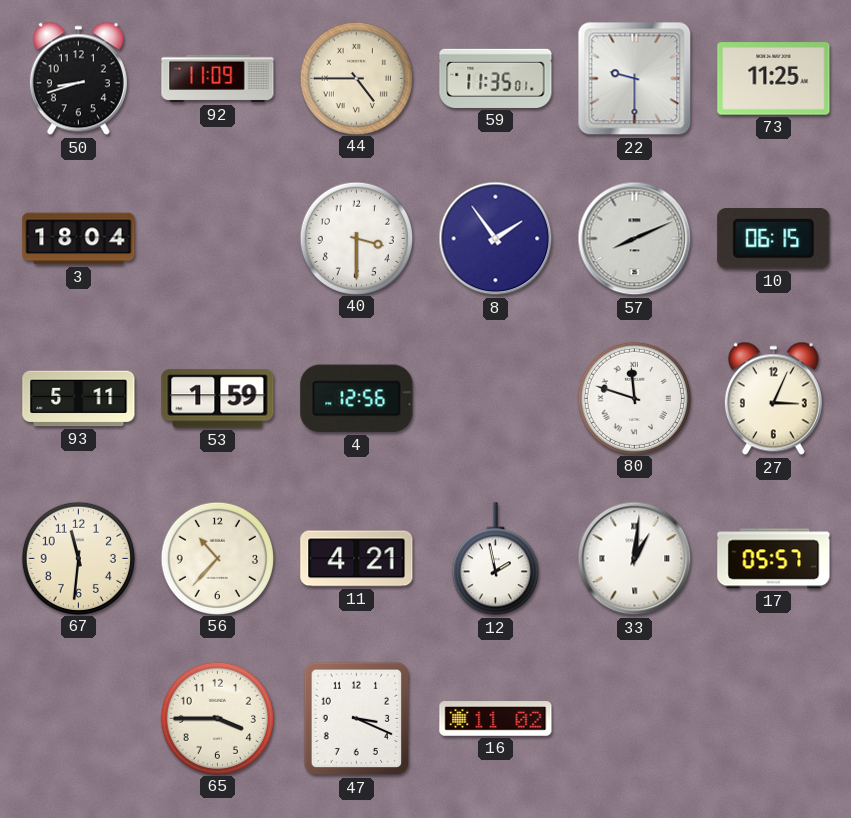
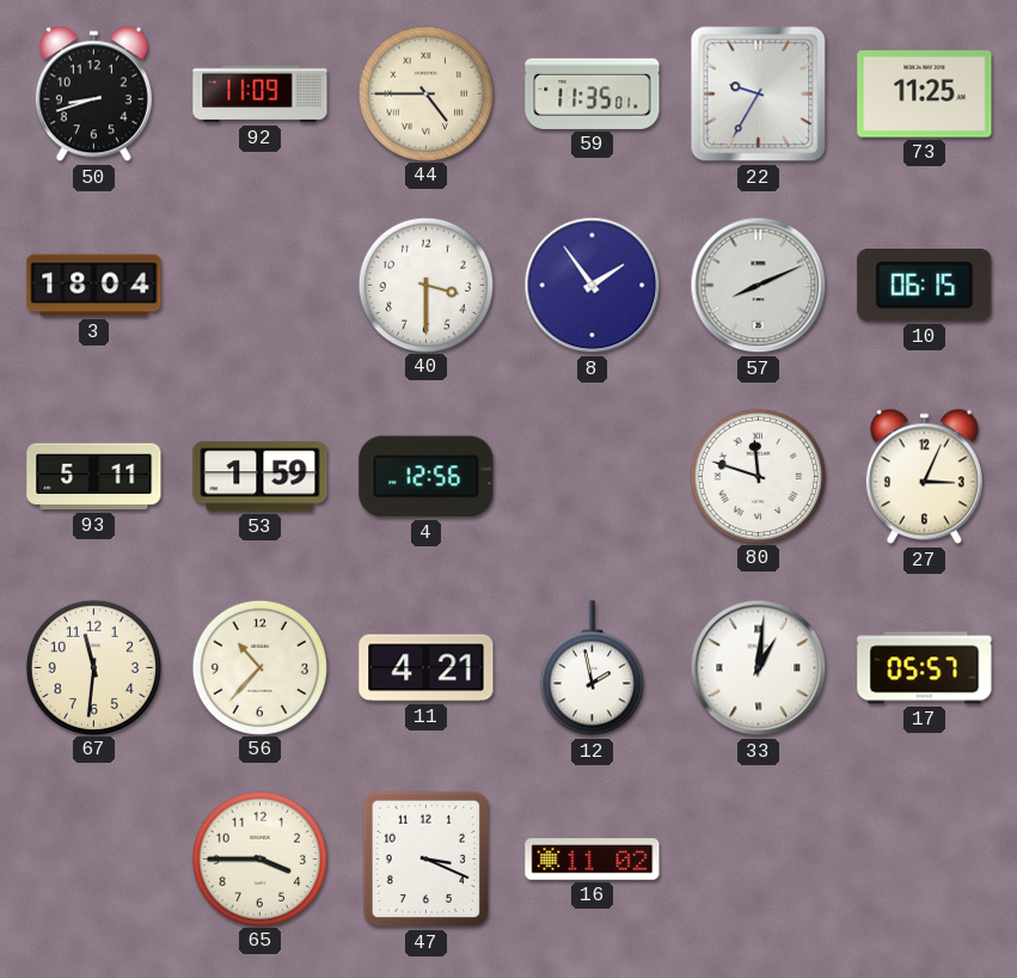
22: 9:30 -> 9:35
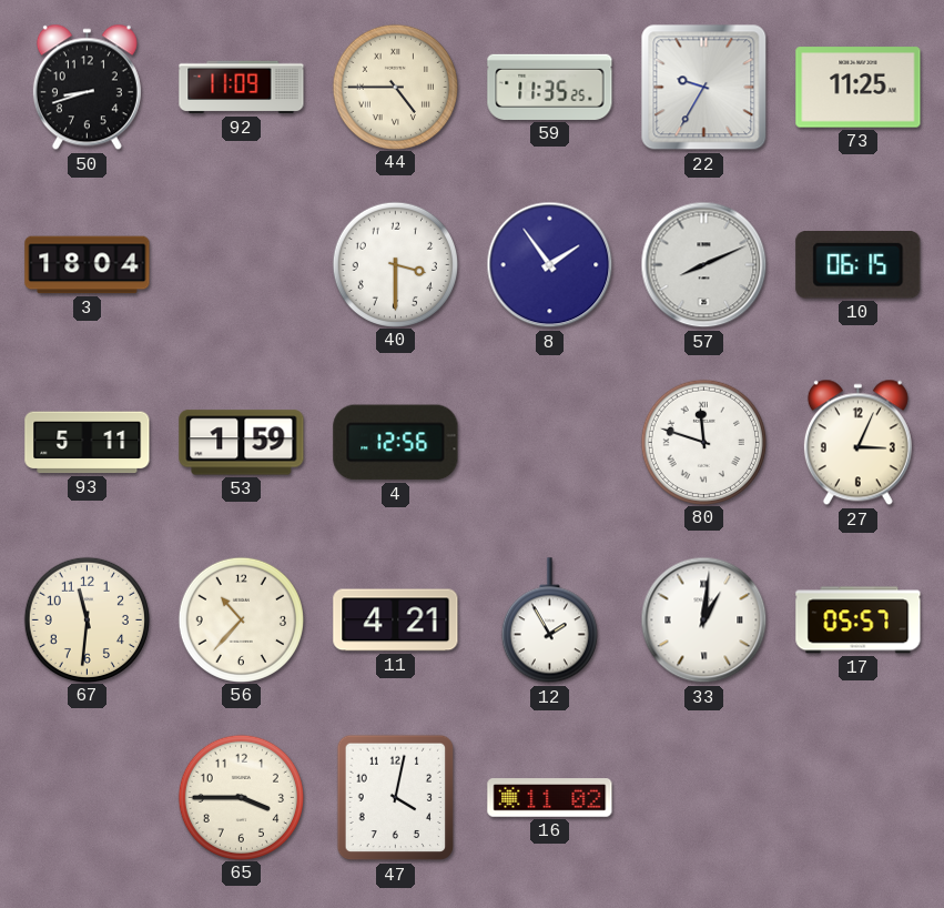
59: 11:35:01 -> 11:35:25
12: 1:58 -> 1:55
47: 3:19 -> 4:02
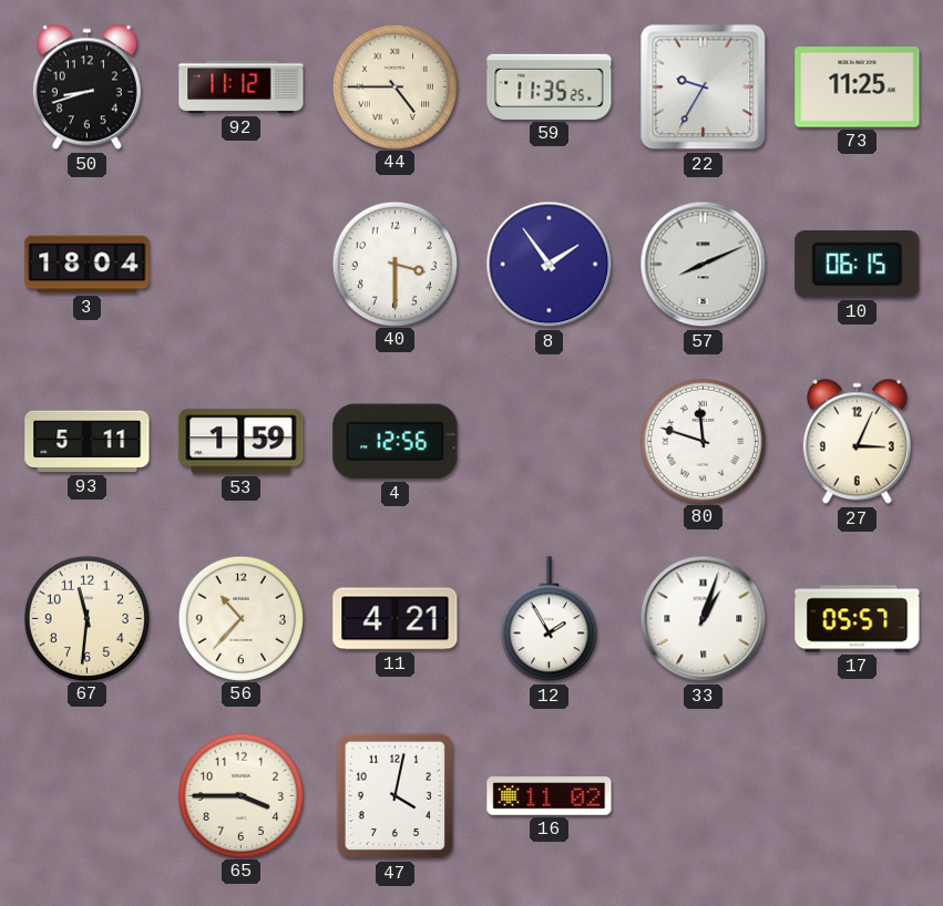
92: 11:09 -> 11:12
33: 1:01 -> 1:03
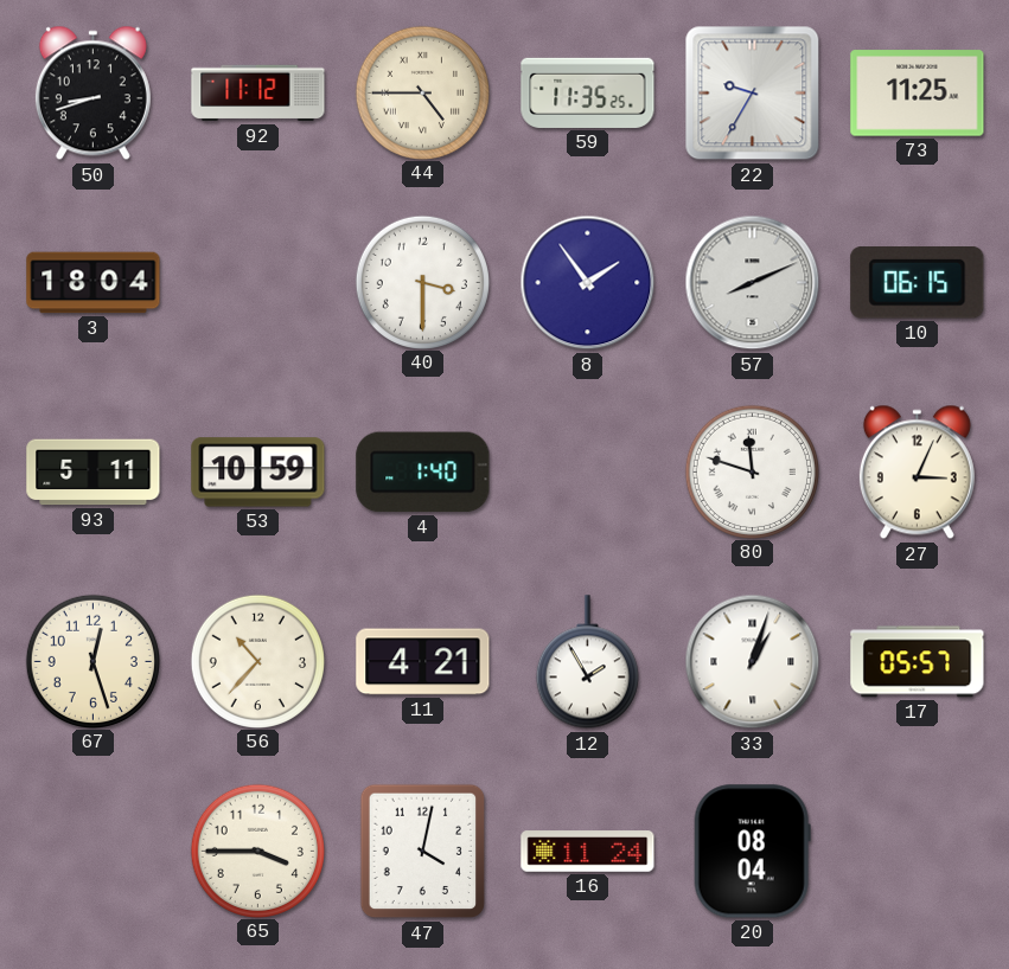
53: 1:59 -> 10:59
4: 12:56 -> 1:40
67: 11:31 -> 12:27
16: 11:02 -> 11:24
20: none -> 08:04
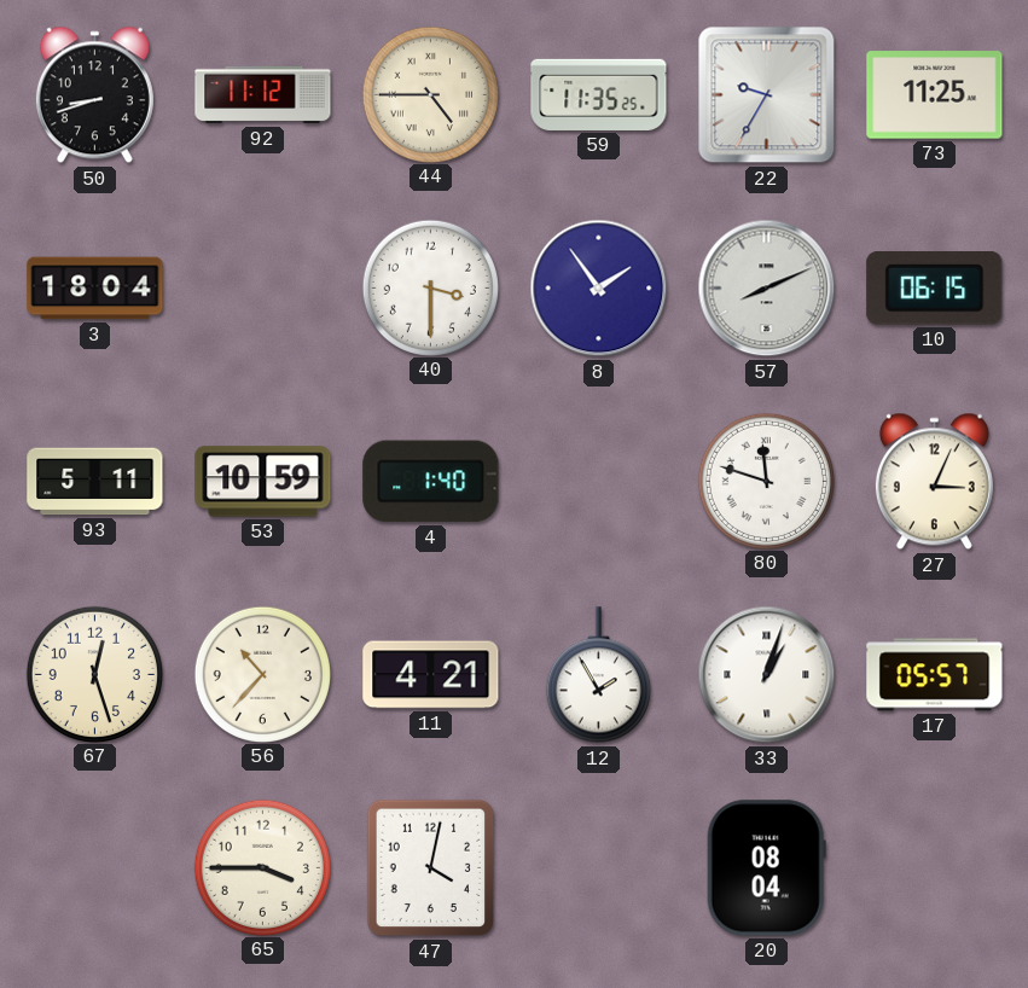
16: 11:24 -> none
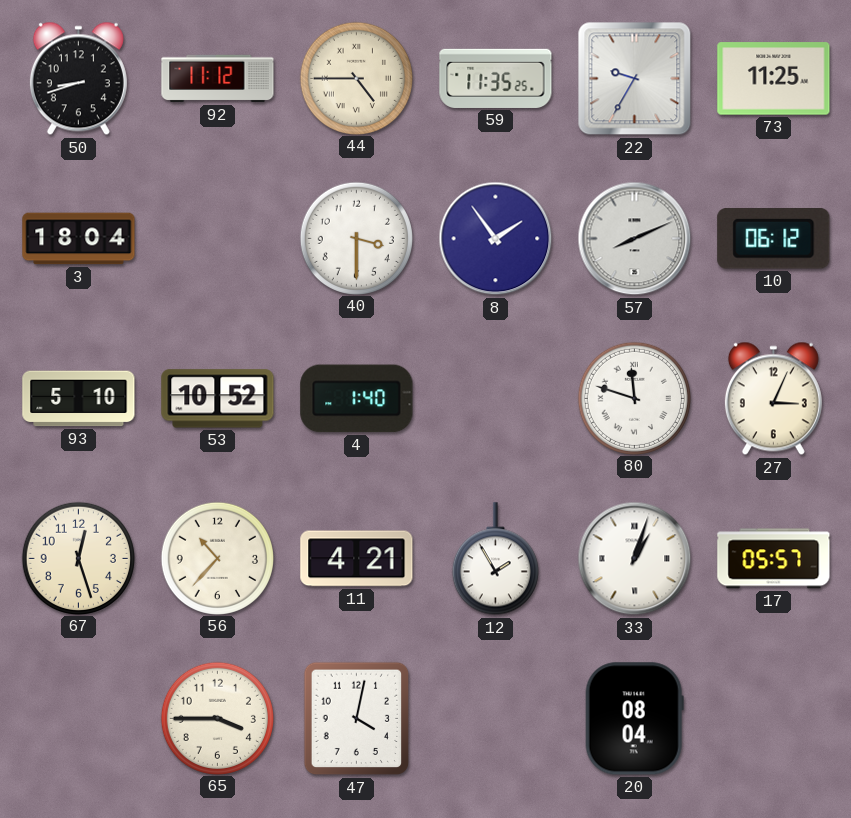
10: 06:15 -> 06:12
93: 5:11 -> 5:10
53: 10:59 -> 10:52
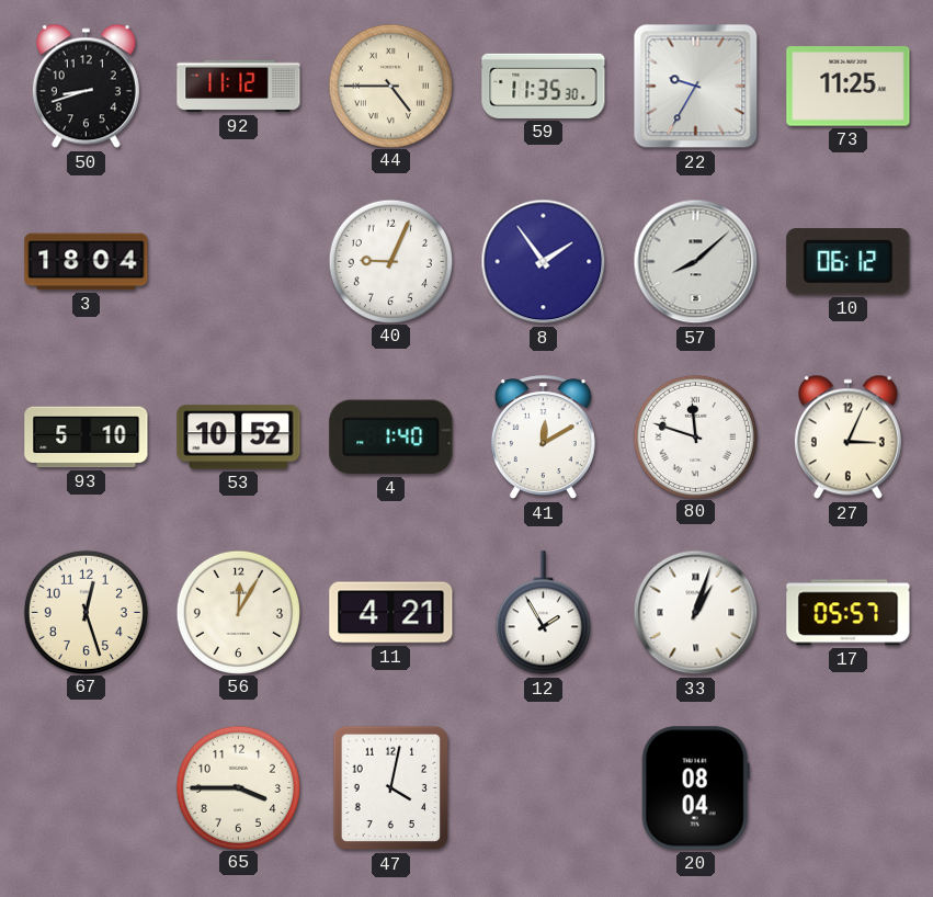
59: 11:35:25 -> 11:35:30
40: 3:30 -> 9:04
57: 8:11 -> 8:08
41: none -> 12:10
56: 10:37 -> 12:05
